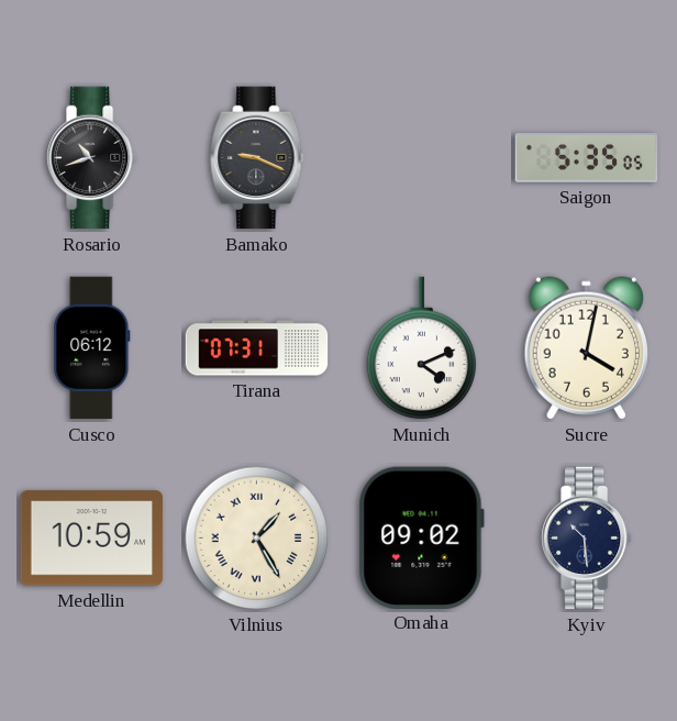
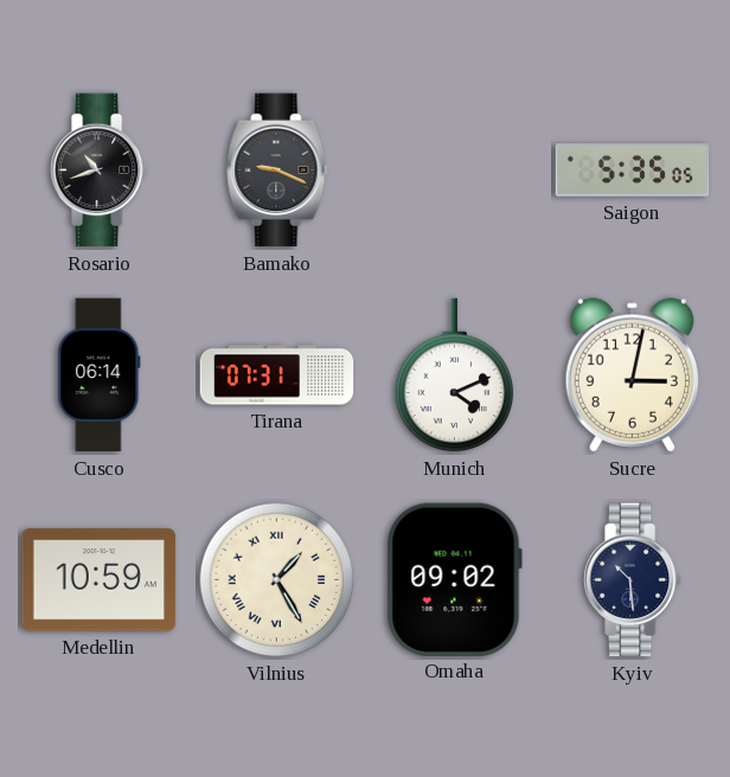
Cusco: 06:12 -> 06:14
Sucre: 4:02 -> 3:02
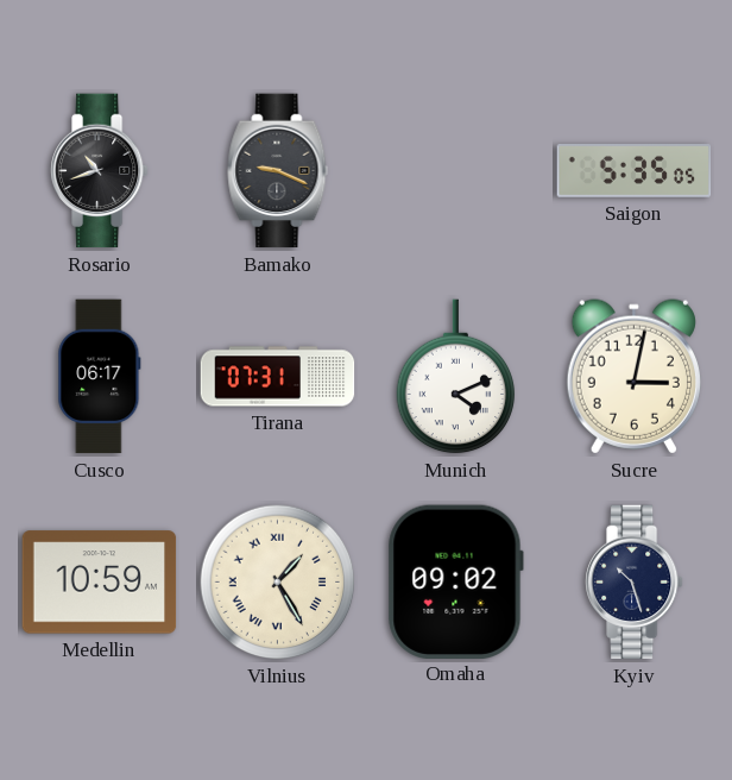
Cusco: 06:14 -> 06:17
Kyiv: 10:29 -> 10:27
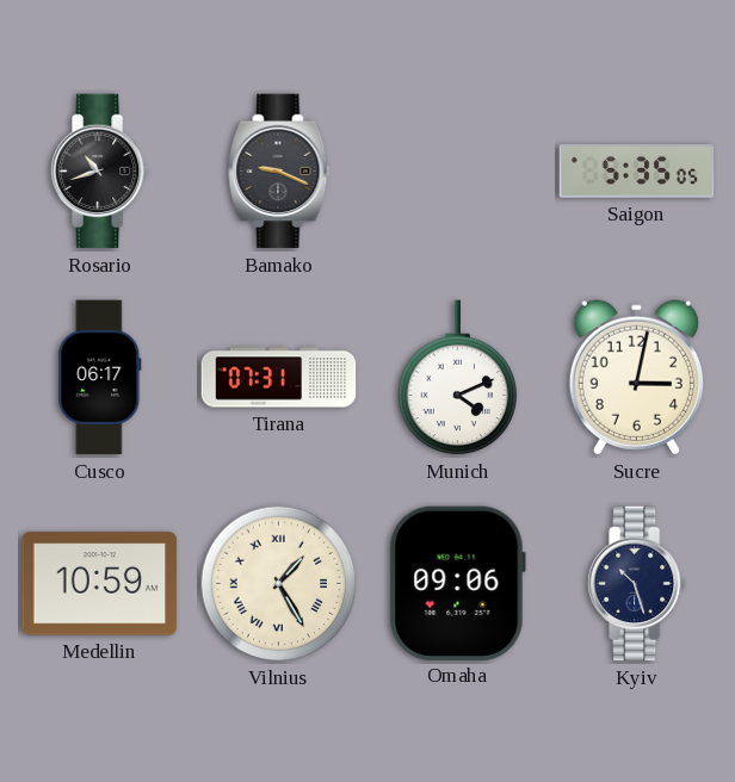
Omaha: 09:02 -> 09:06
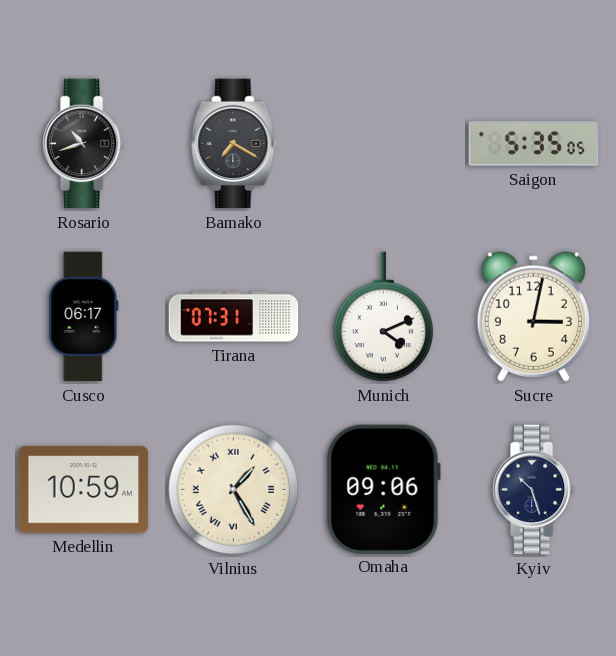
Bamako: 9:19 -> 7:20
